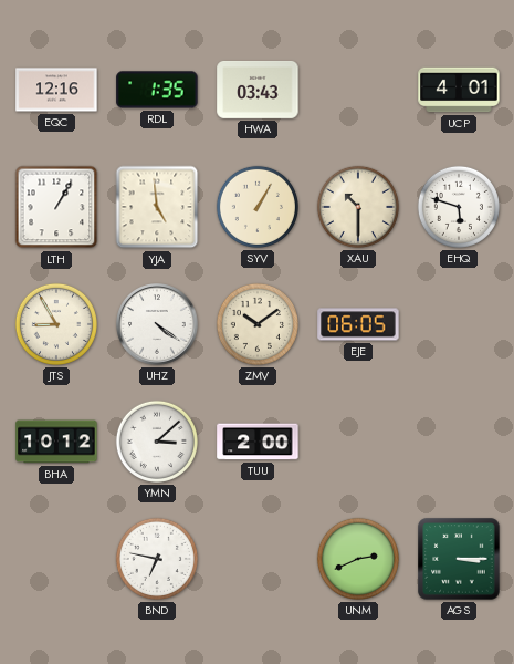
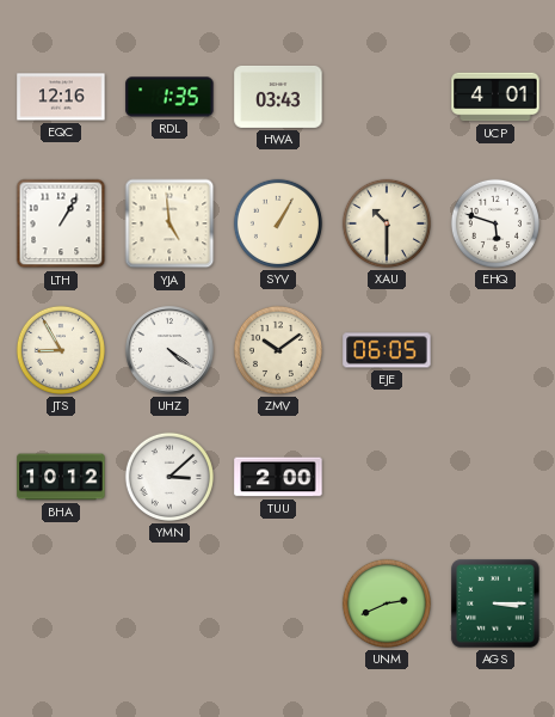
BND: 6:47 -> none
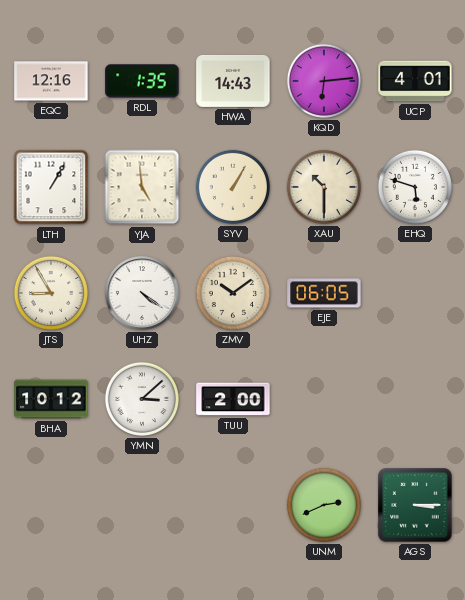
HWA: 03:43 -> 14:43
KQD: none -> 6:14
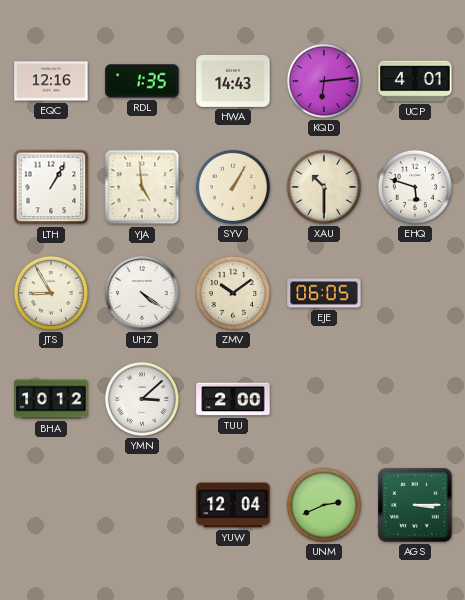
YUW: none -> 12:04
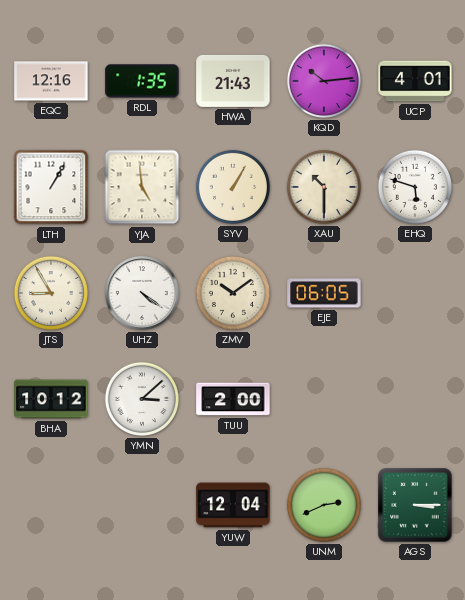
HWA: 14:43 -> 21:43
KQD: 6:14 -> 10:14
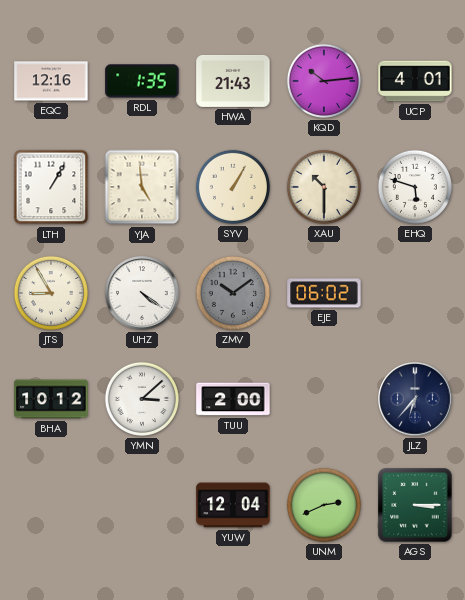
ZMV dial: cream -> grey
EJE: 06:05 -> 06:02
JLZ: none -> 6:37
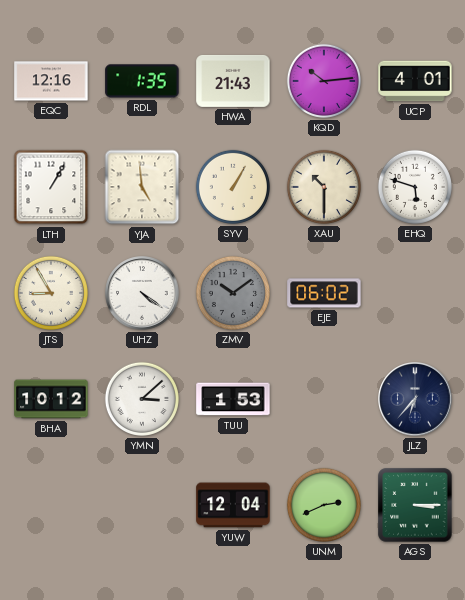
TUU: 2:00 -> 1:53
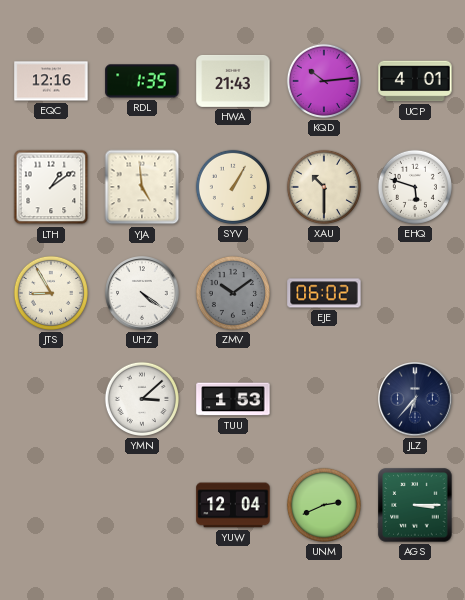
LTH: 1:05 -> 1:09
BHA: 10:12 -> none
